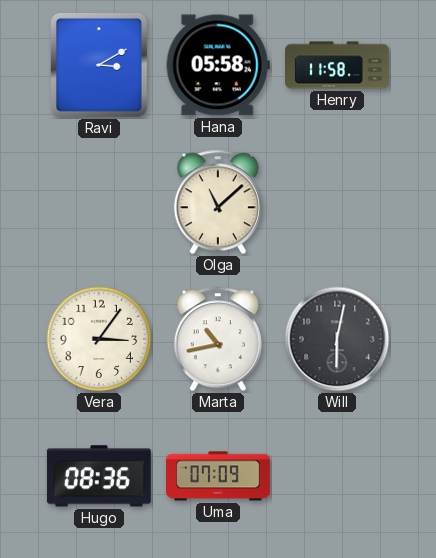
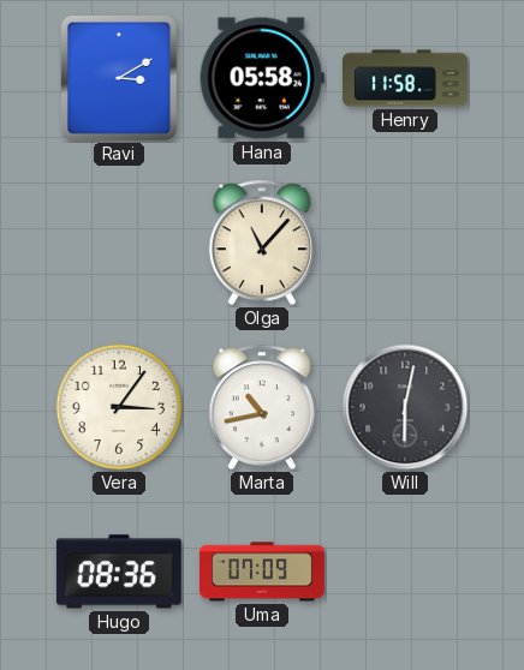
Olga: 11:08 -> 11:07
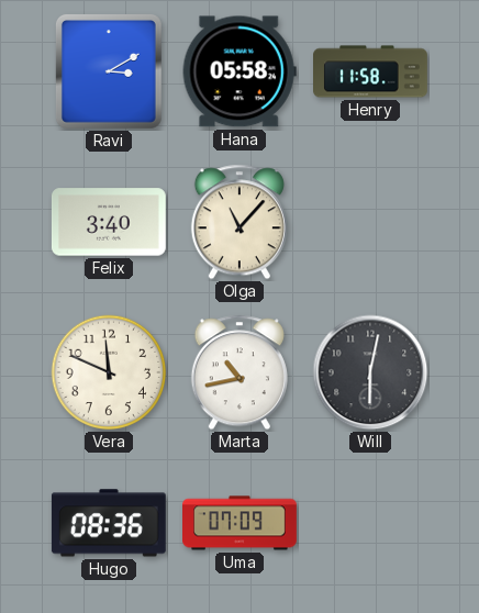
Felix: none -> 3:40
Vera: 3:06 -> 11:49
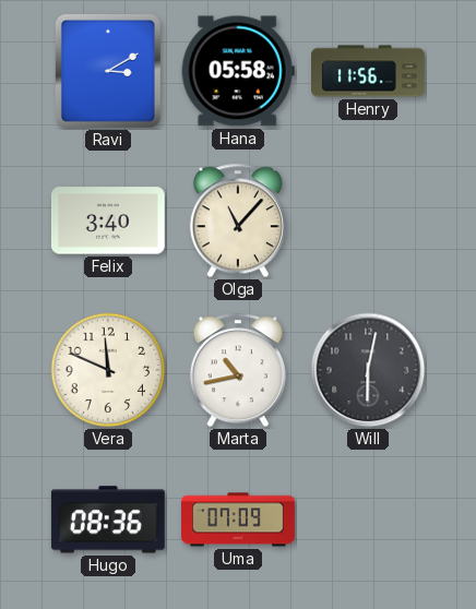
Henry: 11:58 -> 11:56
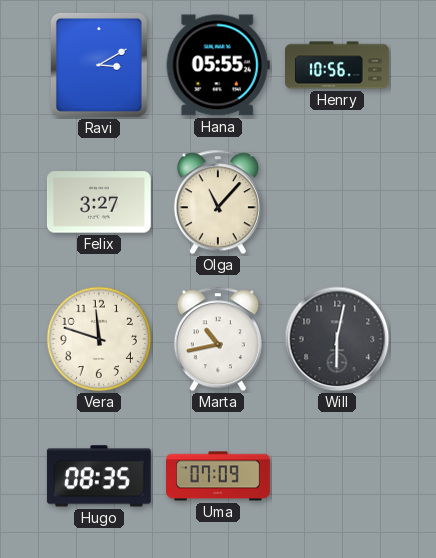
Hana: 05:58 -> 05:55
Henry: 11:56 -> 10:56
Felix: 3:40 -> 3:27
Vera: 11:49 -> 11:48
Hugo: 08:36 -> 08:35
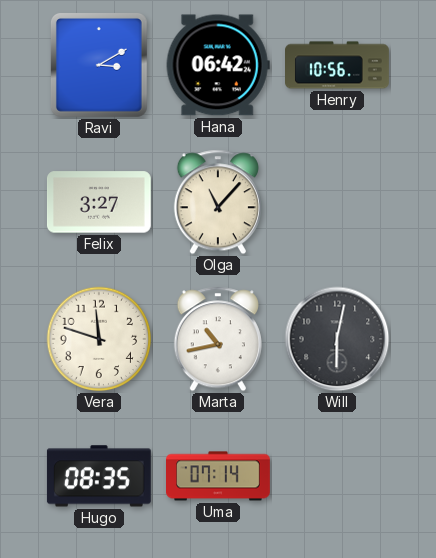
Hana: 05:55 -> 06:42
Uma: 07:09 -> 07:14
